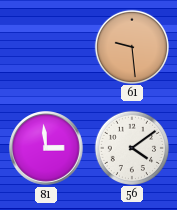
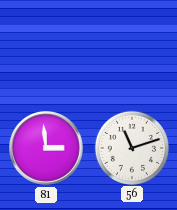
61: 9:29 -> none
56: 4:09 -> 11:12
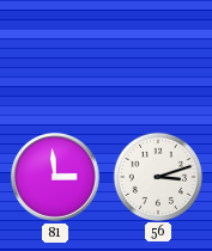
56: 11:12 -> 3:12
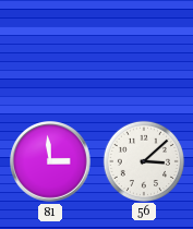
56: 3:12 -> 3:08
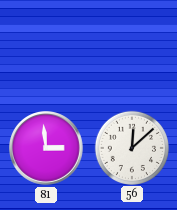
56: 3:08 -> 12:08
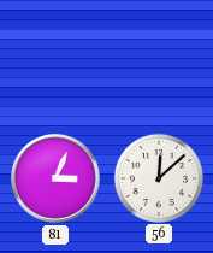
81: 2:59 -> 3:04
